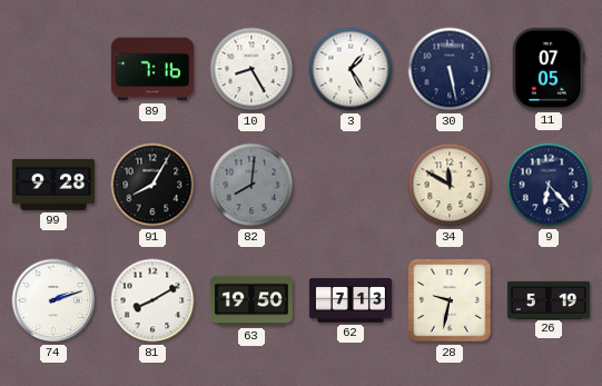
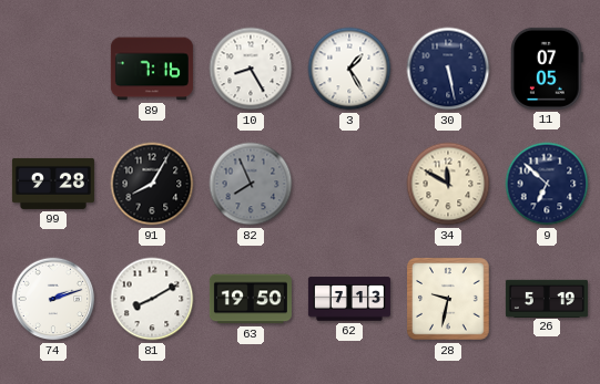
82: 8:01 -> 7:56
9: 6:23 -> 6:52
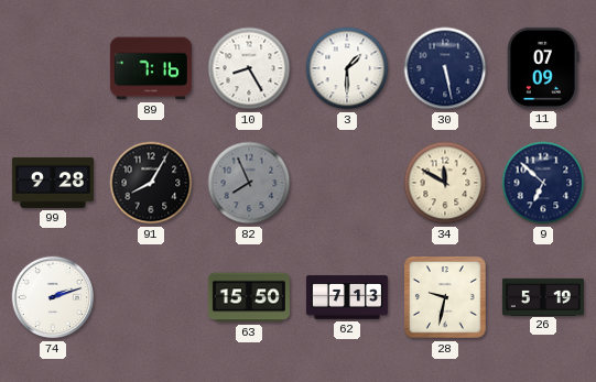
3: 1:25 -> 1:30
11: 07:05 -> 07:09
81: 8:10 -> none
63: 19:50 -> 15:50
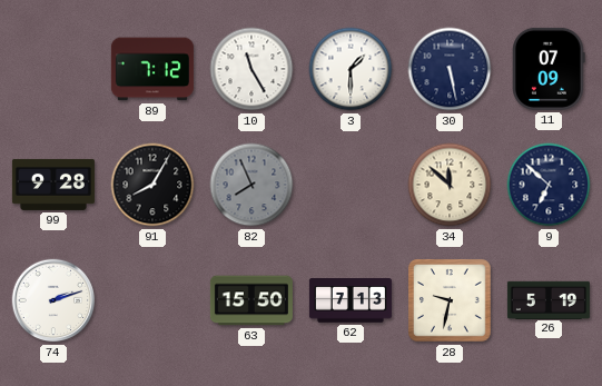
89: 7:16 -> 7:12
10: 8:25 -> 11:25
34: 11:50 -> 11:52
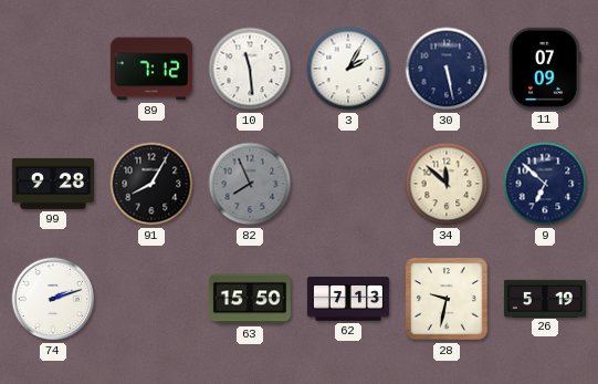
10: 11:25 -> 11:29
3: 1:30 -> 2:05
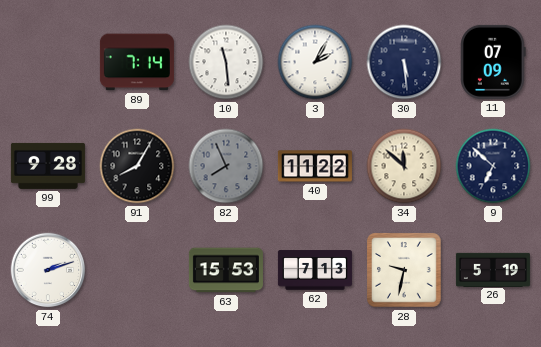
89: 7:12 -> 7:14
30: 5:28 -> 5:29
40: none -> 11:22
63: 15:50 -> 15:53
